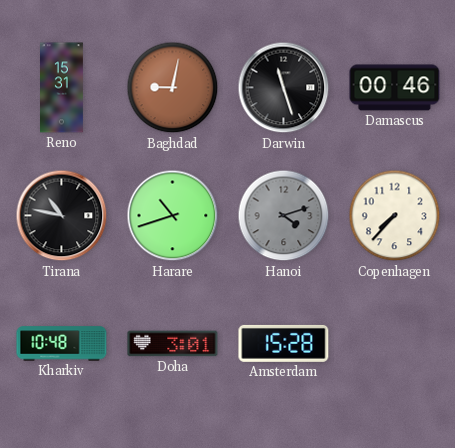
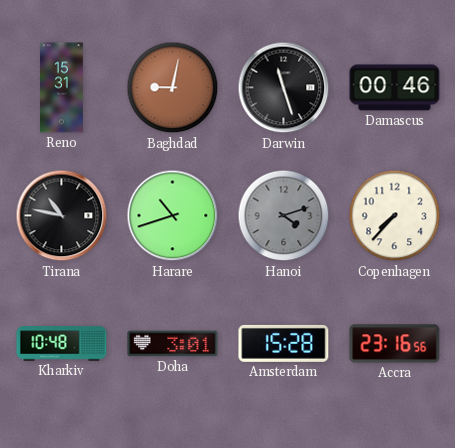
Accra: none -> 23:16
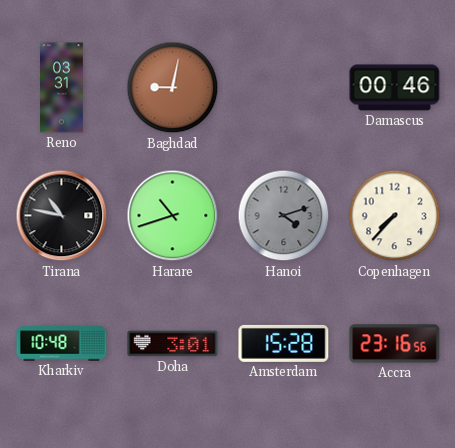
Reno: 15:31 -> 03:31
Darwin: 11:27 -> none
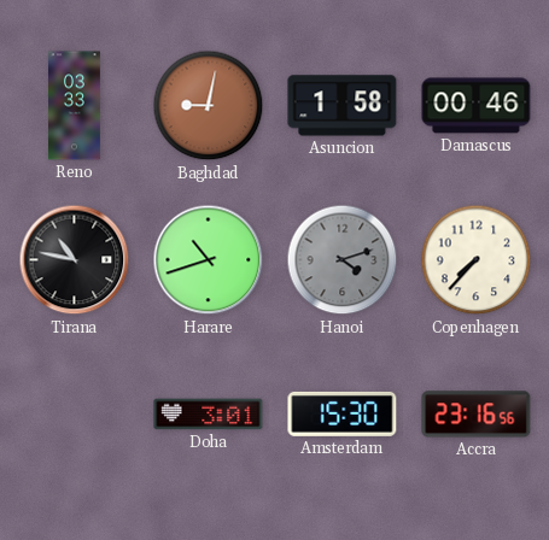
Reno: 03:31 -> 03:33
Asuncion: none -> 1:58
Kharkiv: 10:48 -> none
Amsterdam: 15:28 -> 15:30
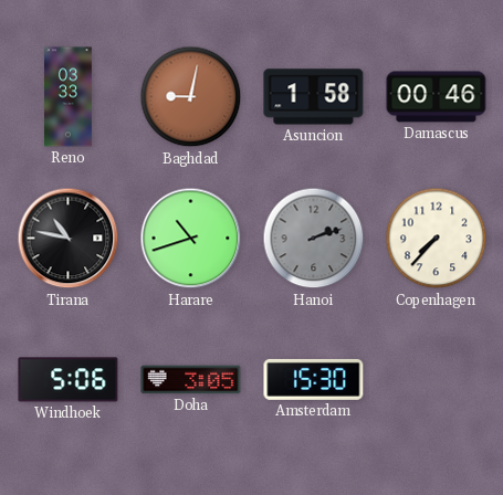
Hanoi: 4:12 -> 2:12
Windhoek: none -> 5:06
Doha: 3:01 -> 3:05
Accra: 23:16 -> none
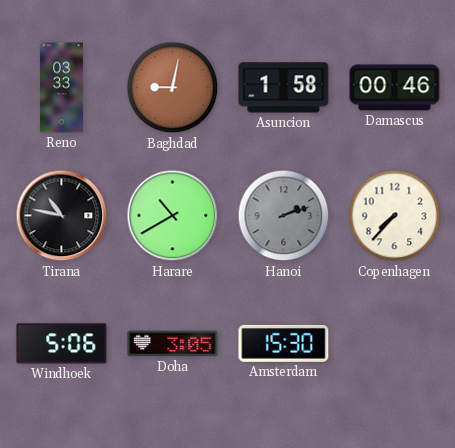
Harare: 10:42 -> 10:40
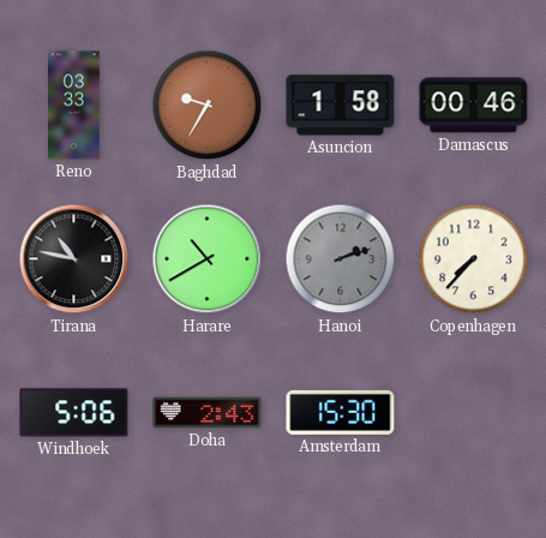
Baghdad: 9:02 -> 9:35
Doha: 3:05 -> 2:43
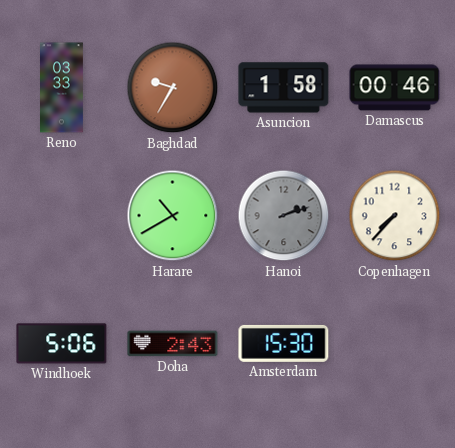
Tirana: 10:47 -> none
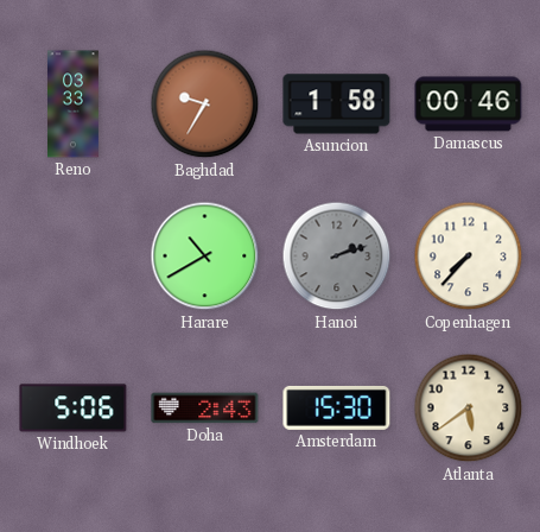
Atlanta: none -> 5:39
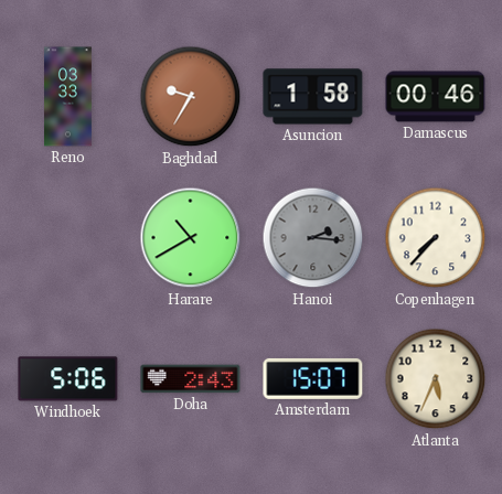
Hanoi: 2:12 -> 2:16
Amsterdam: 15:30 -> 15:07
Atlanta: 5:39 -> 5:34
